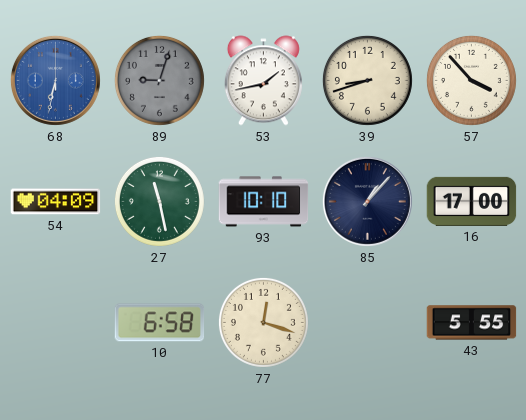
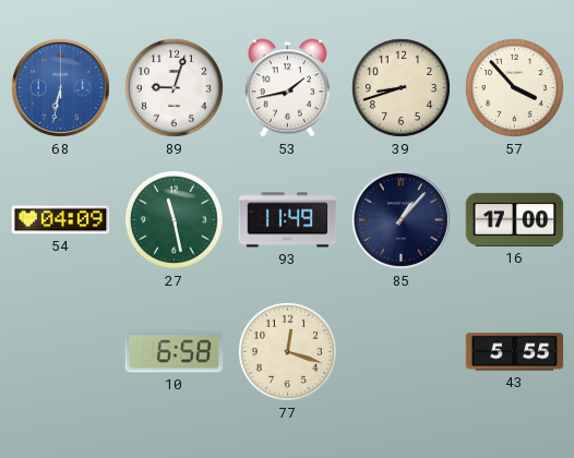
89 dial: grey -> white
93: 10:10 -> 11:49
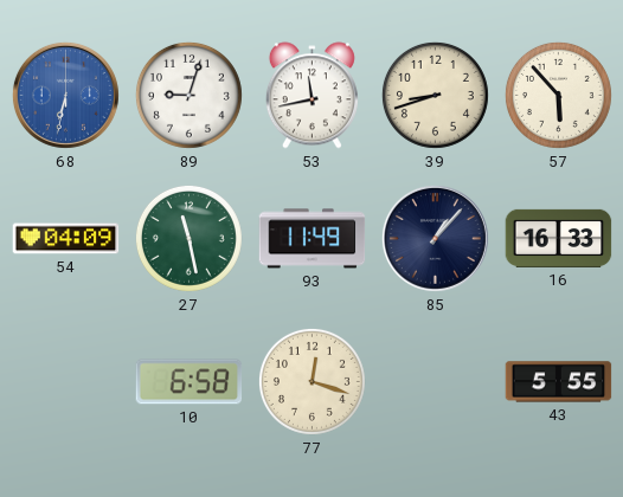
53: 1:43 -> 11:43
57: 3:53 -> 5:53
16: 17:00 -> 16:33
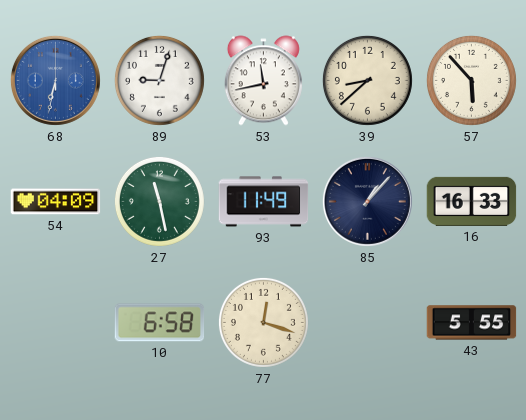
39: 8:42 -> 8:38
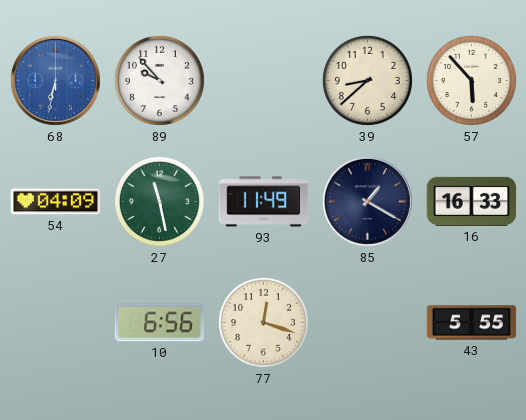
89: 9:03 -> 9:53
53: 11:43 -> none
85: 1:07 -> 1:20
10: 6:58 -> 6:56
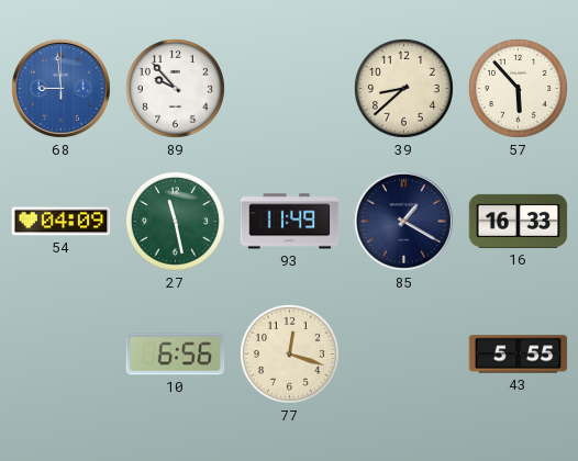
68: 6:32 -> 8:59
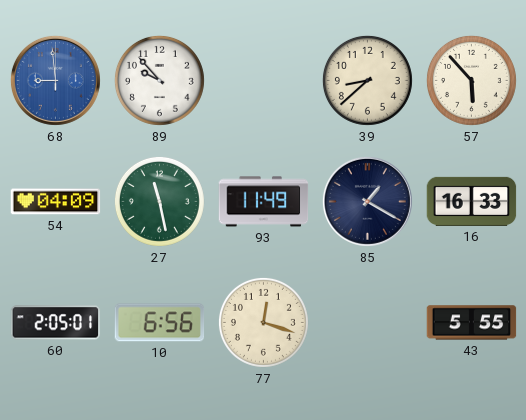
60: none -> 2:05
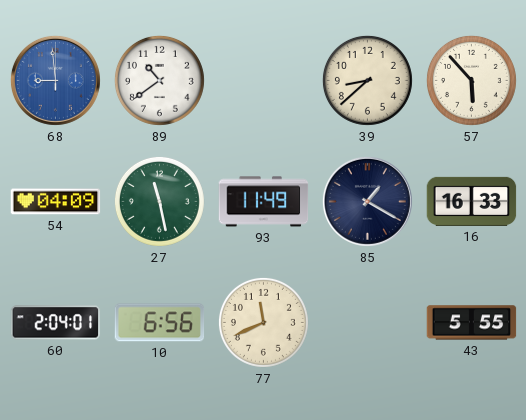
89: 9:53 -> 10:39
60: 2:05 -> 2:04
77: 12:18 -> 11:41
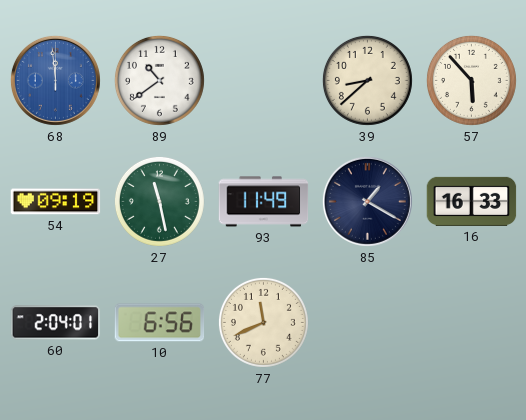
68: 8:59 -> 11:59
54: 04:09 -> 09:19
43: 5:55 -> none
